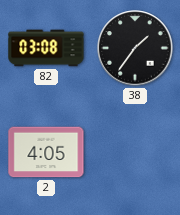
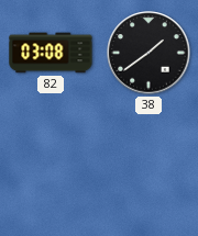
38: 1:36 -> 1:39
2: 4:05 -> none
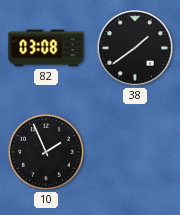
10: none -> 1:56
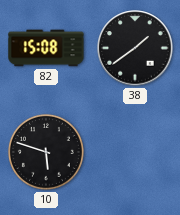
82: 03:08 -> 15:08
10: 1:56 -> 5:48
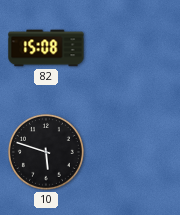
38: 1:39 -> none
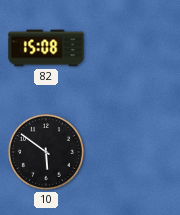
10: 5:48 -> 5:51
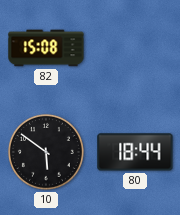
80: none -> 18:44
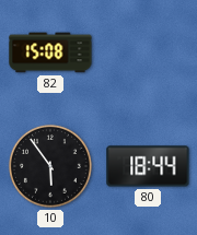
10: 5:51 -> 5:54
